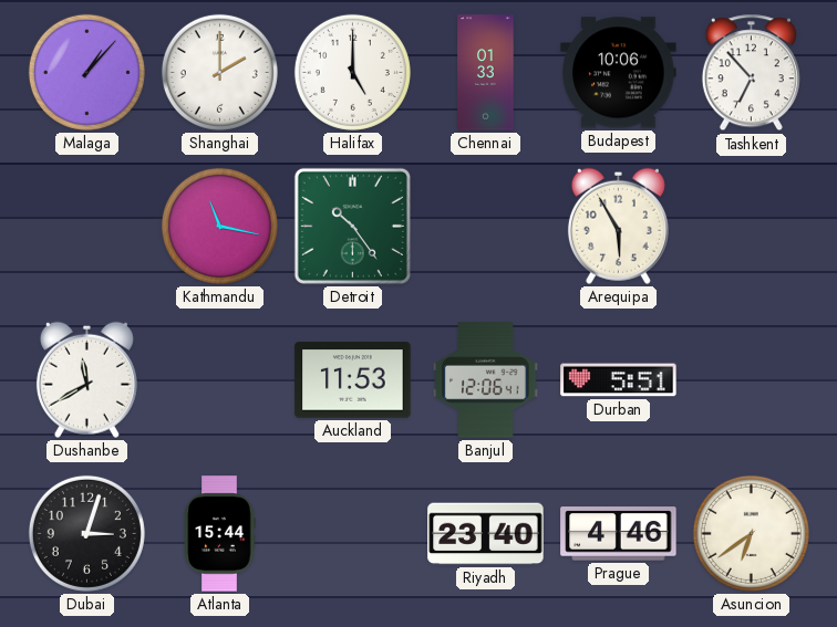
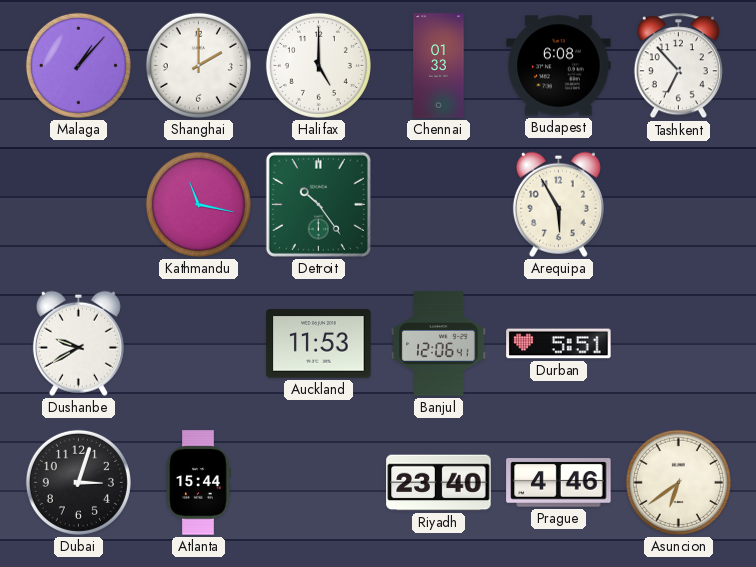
Budapest: 10:06 -> 6:08
Dushanbe: 11:40 -> 9:40
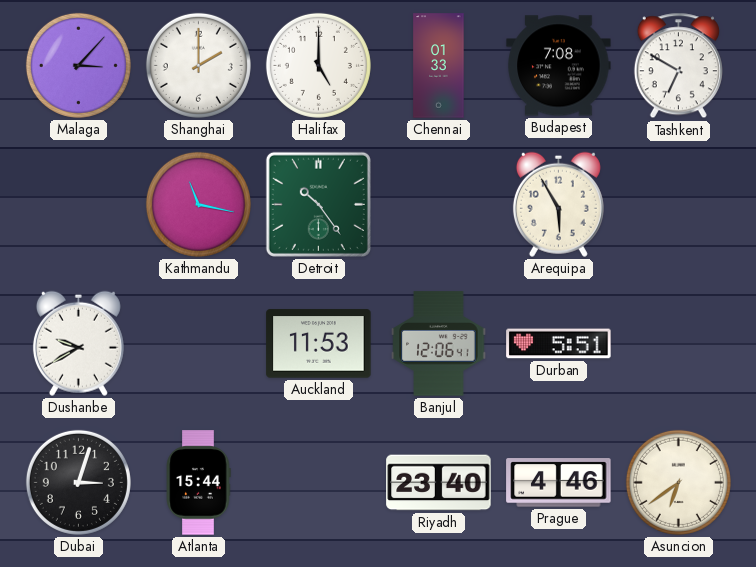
Malaga: 1:07 -> 3:07
Budapest: 6:08 -> 7:08
Tashkent: 6:53 -> 6:50
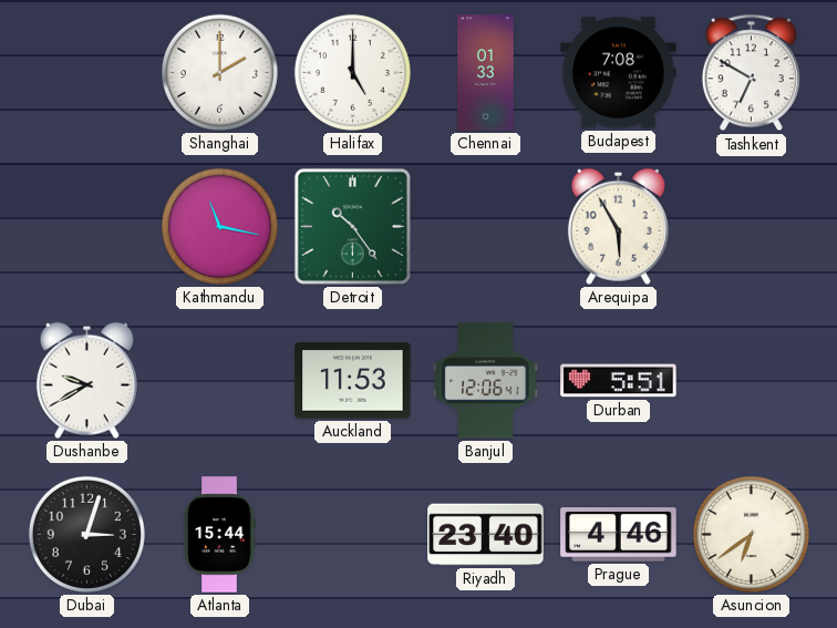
Malaga: 3:07 -> none
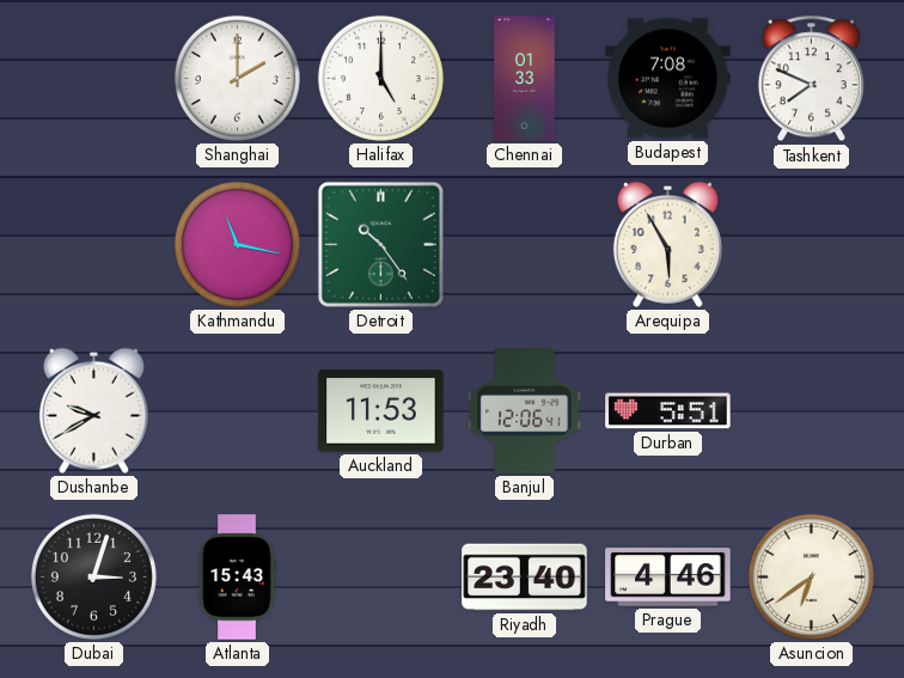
Tashkent: 6:50 -> 7:49
Atlanta: 15:44 -> 15:43
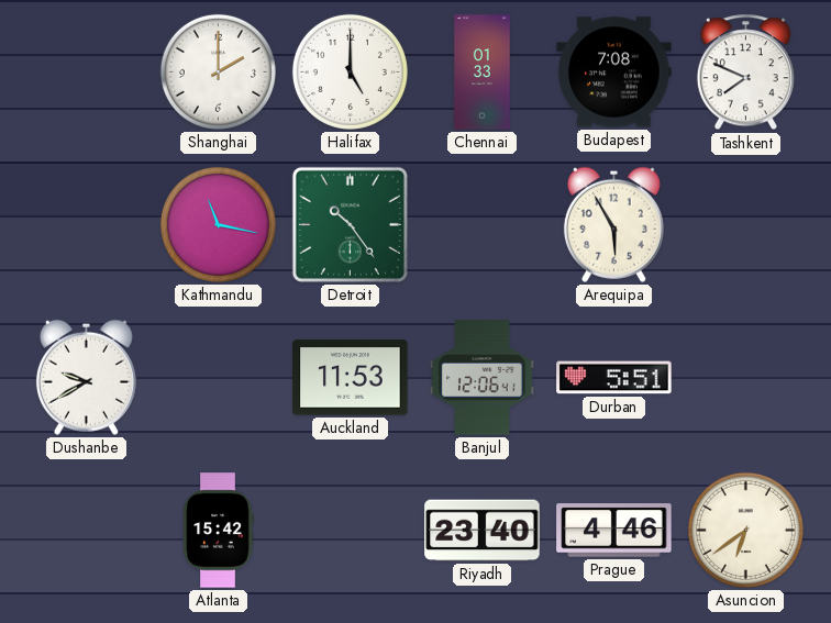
Dubai: 3:03 -> none
Atlanta: 15:43 -> 15:42
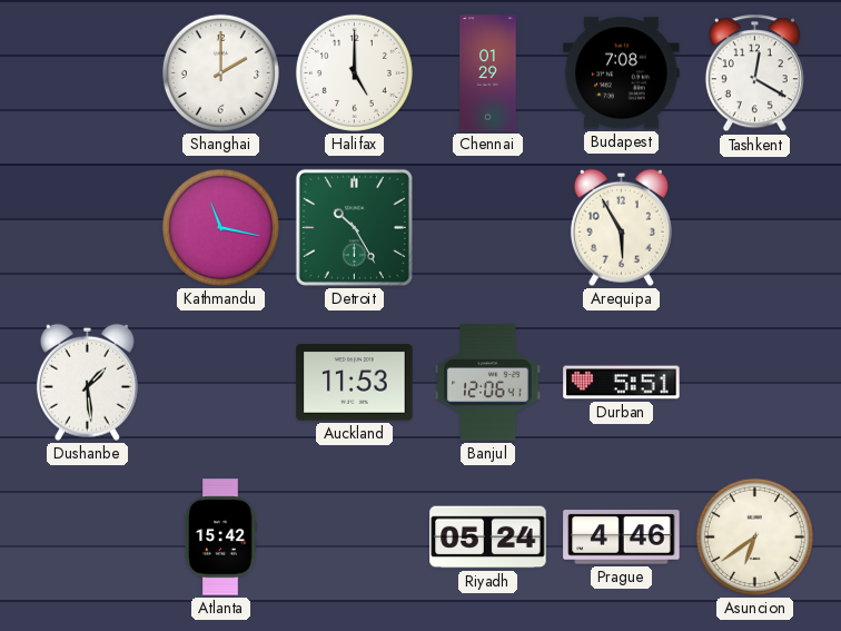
Chennai: 01:33 -> 01:29
Tashkent: 7:49 -> 12:20
Detroit: 10:24 -> 10:25
Dushanbe: 9:40 -> 1:29
Riyadh: 23:40 -> 05:24
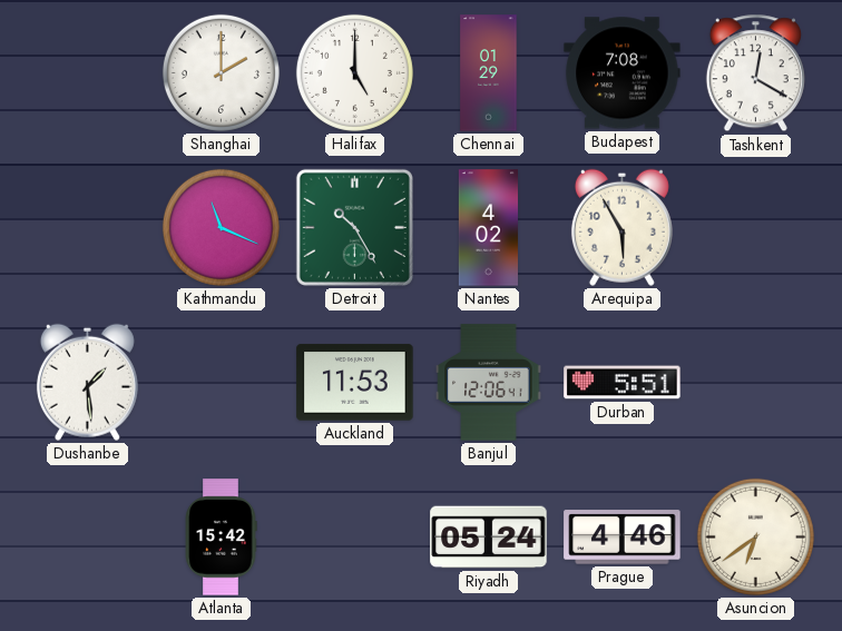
Kathmandu: 11:17 -> 11:19
Nantes: none -> 4:02
